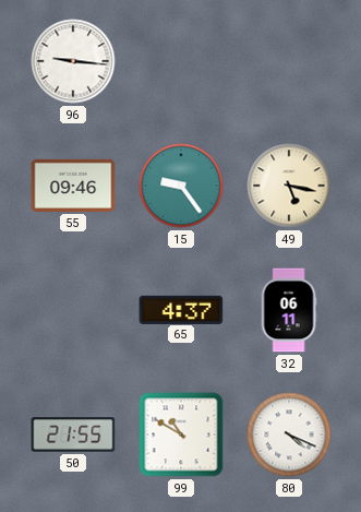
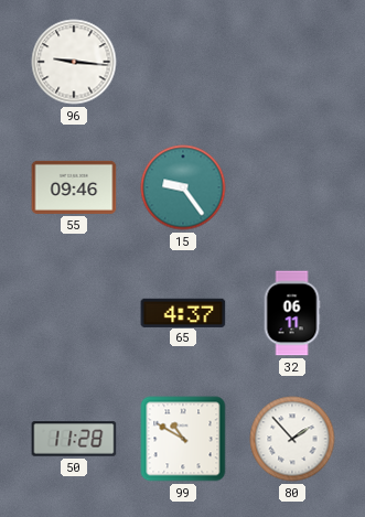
49: 5:17 -> none
50: 21:55 -> 11:28
80: 4:19 -> 1:53
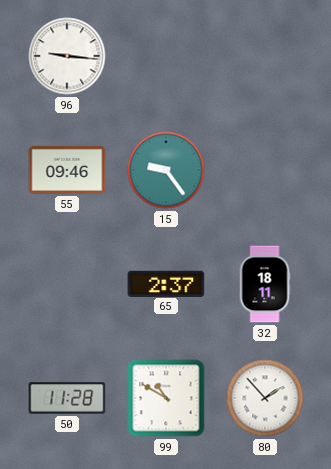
65: 4:37 -> 2:37
32: 06:11 -> 18:11
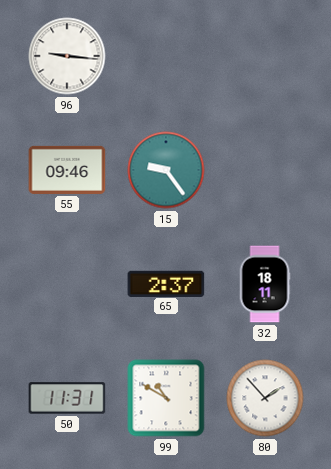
50: 11:28 -> 11:31
